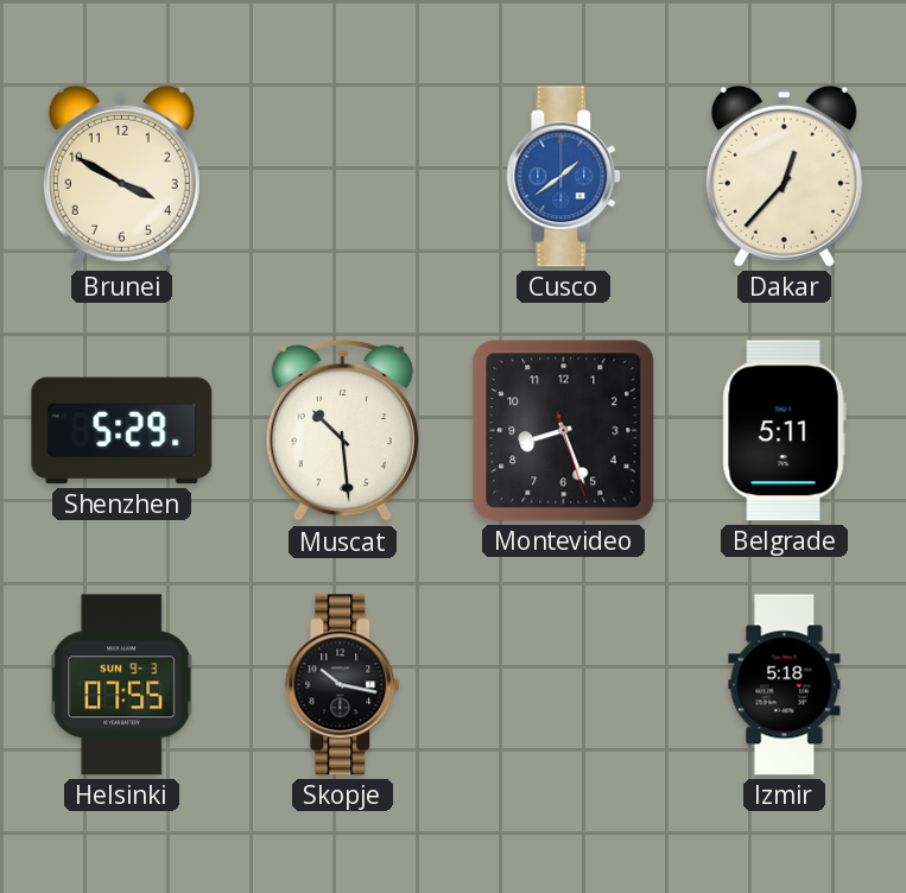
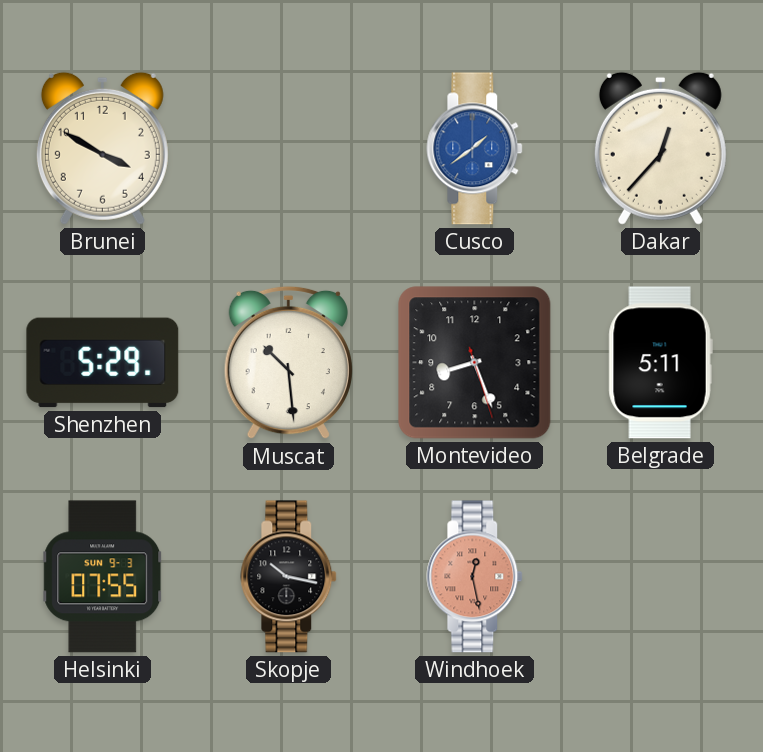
Windhoek: none -> 12:28
Izmir: 5:18 -> none
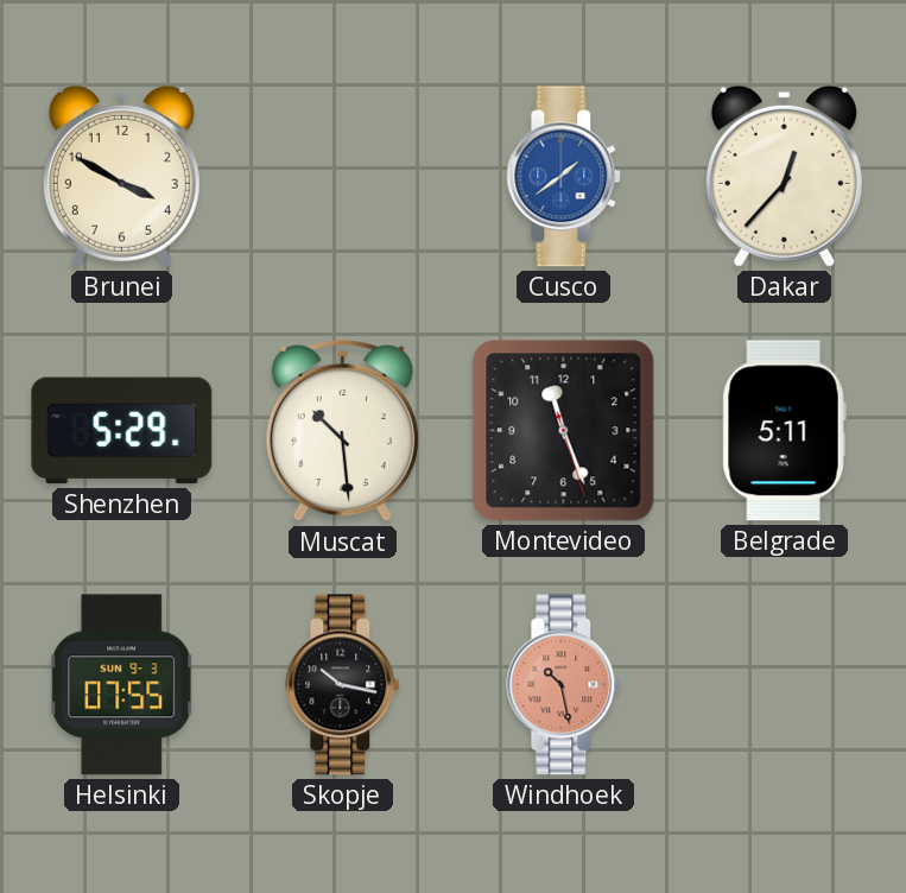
Montevideo: 8:26 -> 11:26
Windhoek: 12:28 -> 10:28
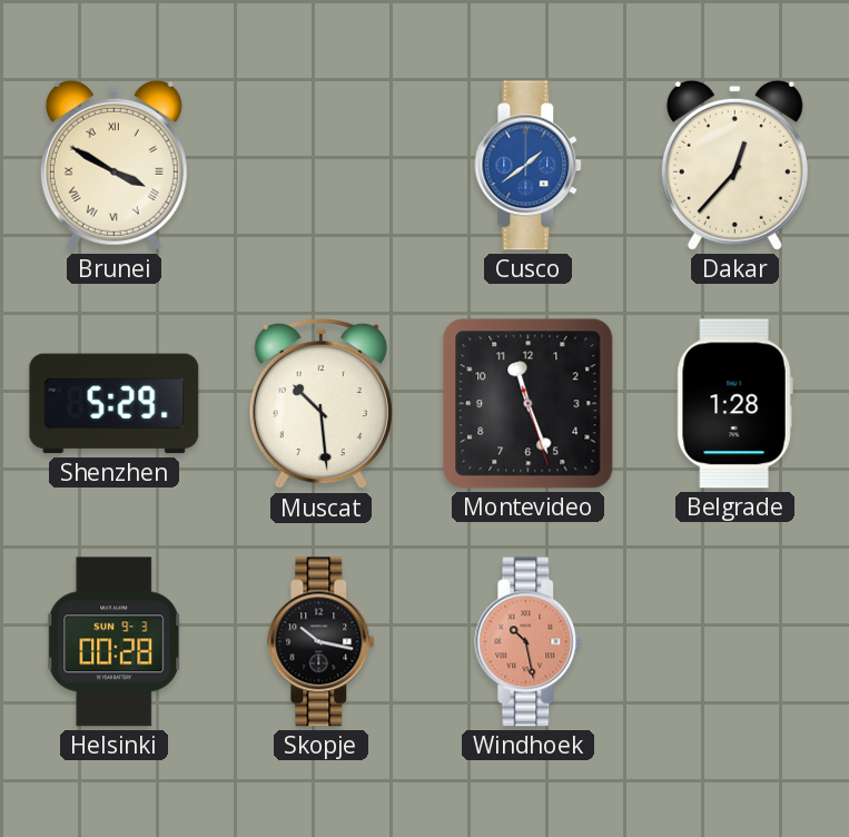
Brunei numerals: Arabic -> Roman
Belgrade: 5:11 -> 1:28
Helsinki: 07:55 -> 00:28
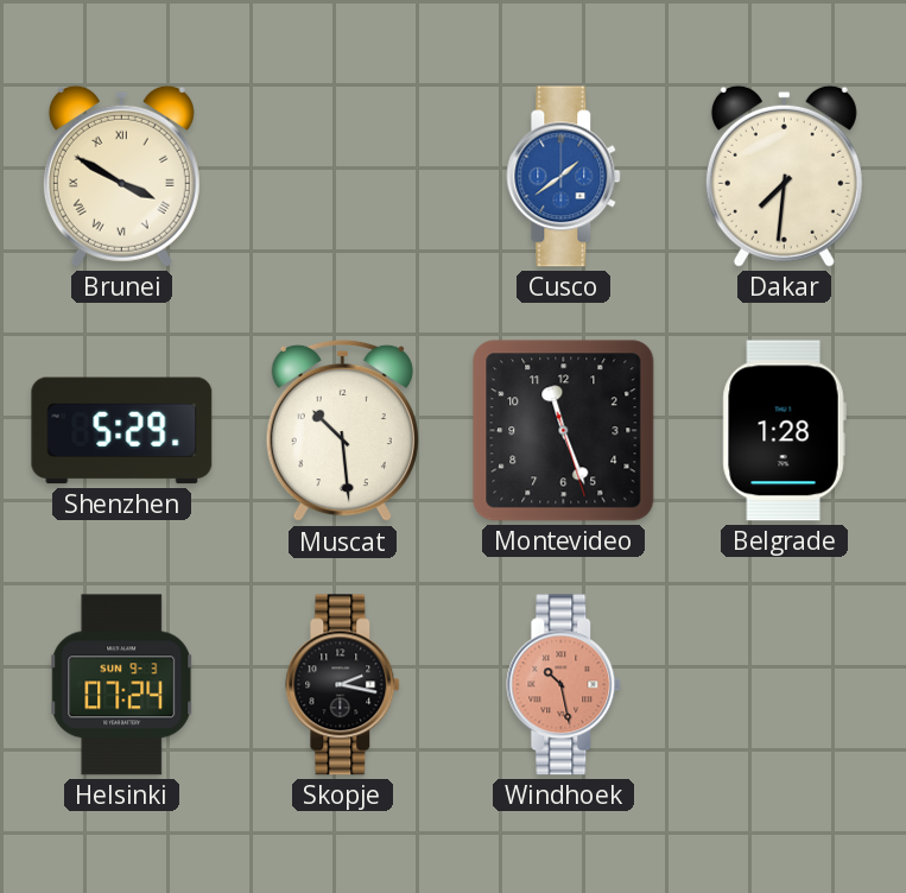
Dakar: 12:37 -> 7:31
Helsinki: 00:28 -> 07:24
Skopje: 10:17 -> 2:17
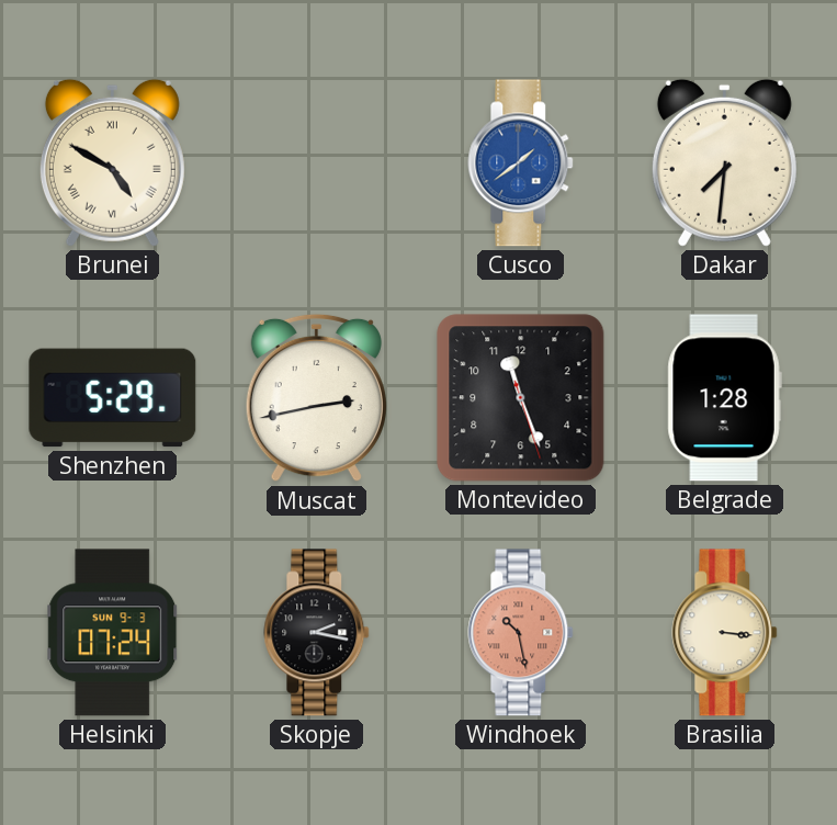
Brunei: 3:50 -> 4:50
Muscat: 10:29 -> 2:43
Brasilia: none -> 3:16
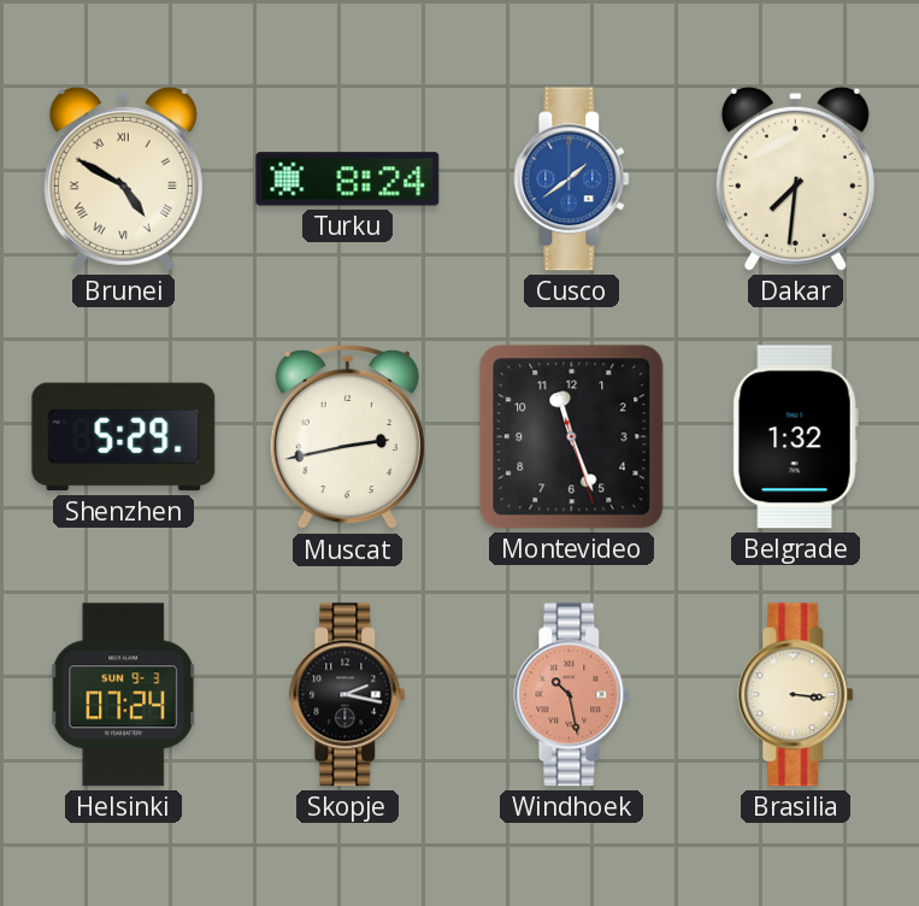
Turku: none -> 8:24
Belgrade: 1:28 -> 1:32
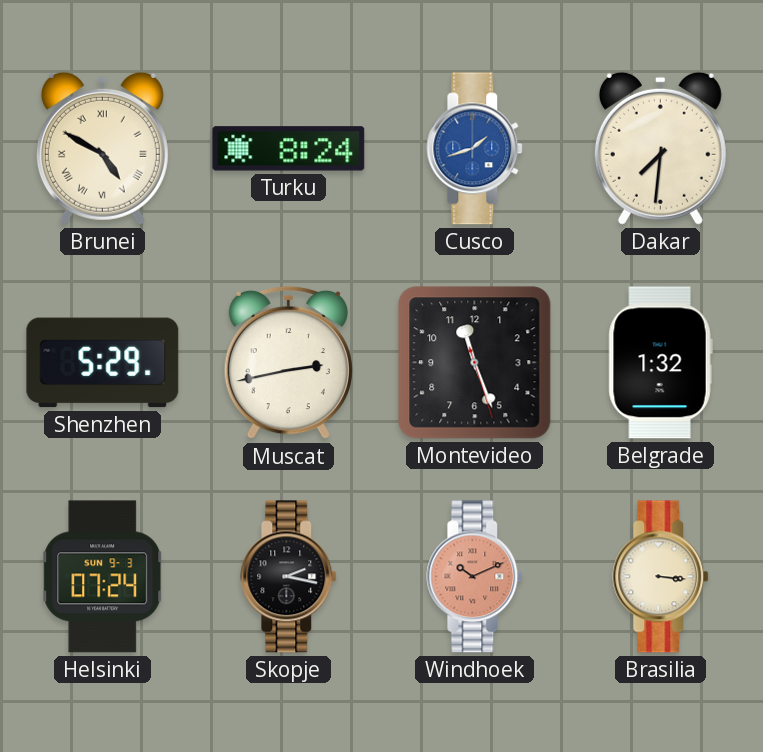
Cusco: 1:39 -> 1:42
Windhoek: 10:28 -> 10:11
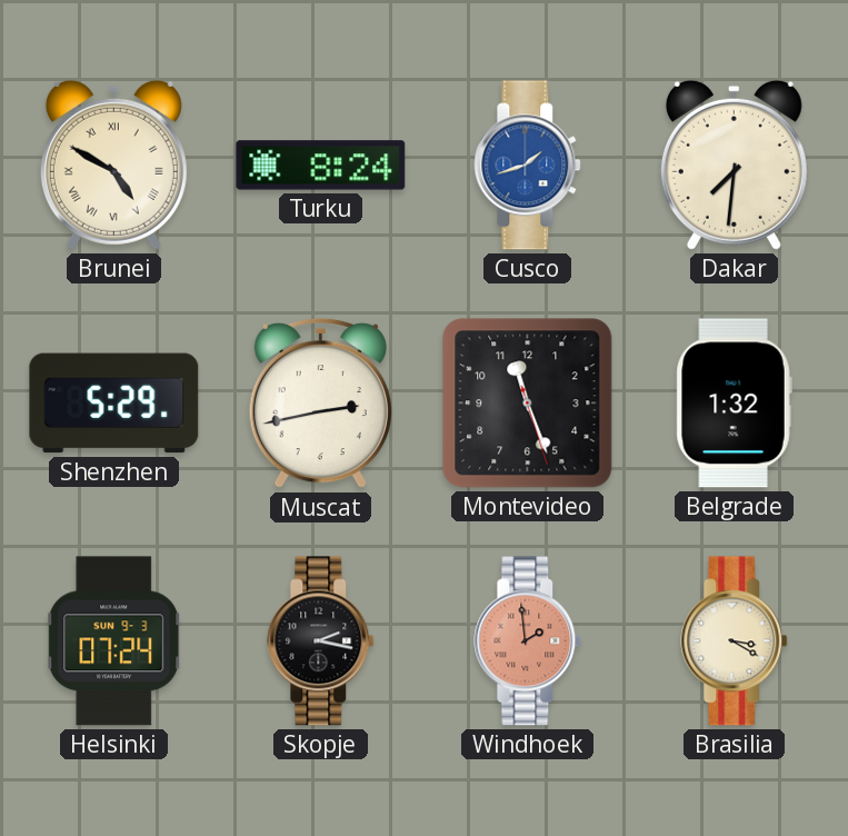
Windhoek: 10:11 -> 1:59
Brasilia: 3:16 -> 3:20
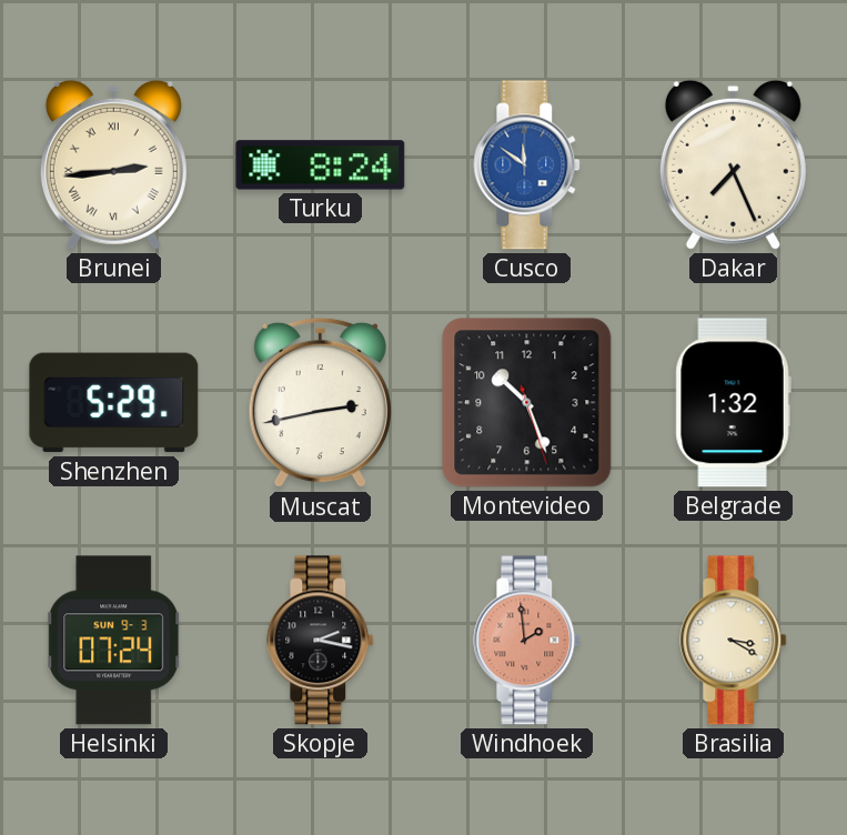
Brunei: 4:50 -> 2:44
Cusco: 1:42 -> 11:51
Dakar: 7:31 -> 7:26
Montevideo: 11:26 -> 10:26
